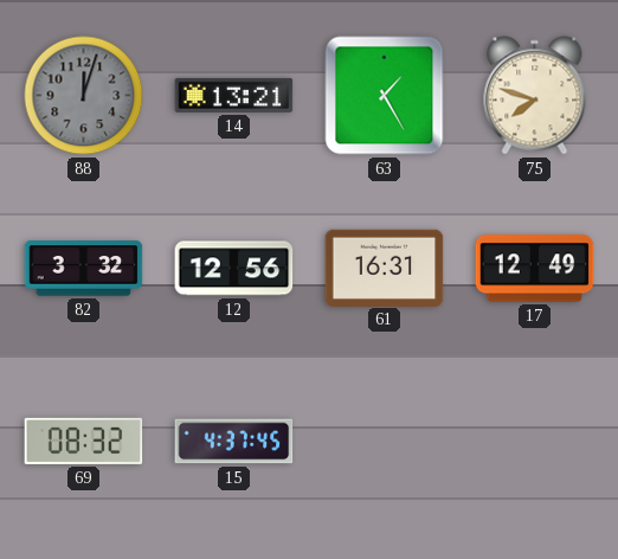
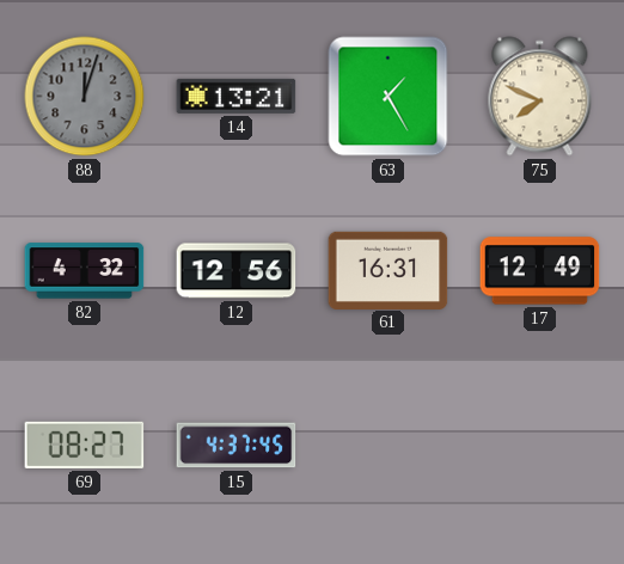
75: 7:48 -> 7:49
82: 3:32 -> 4:32
69: 08:32 -> 08:27
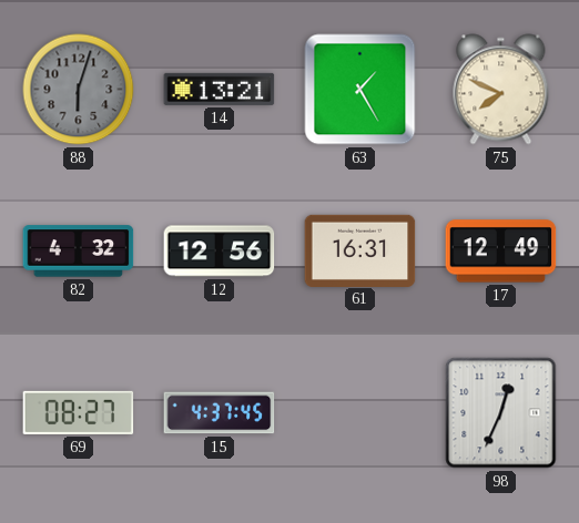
88: 12:03 -> 6:03
98: none -> 12:34
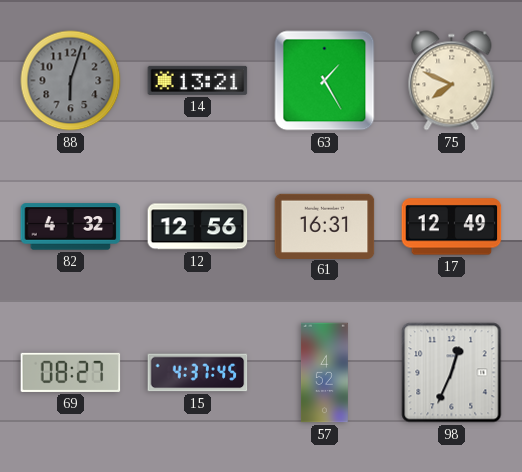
57: none -> 4:52
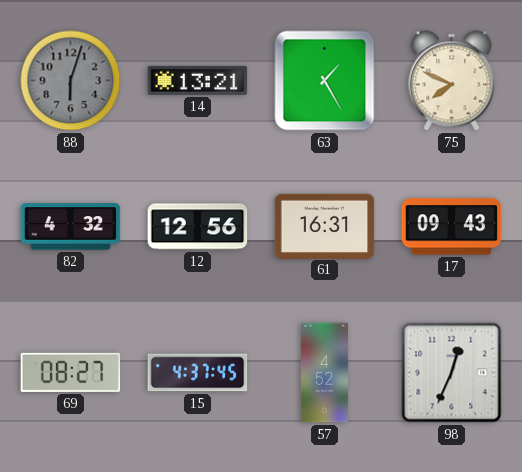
17: 12:49 -> 09:43
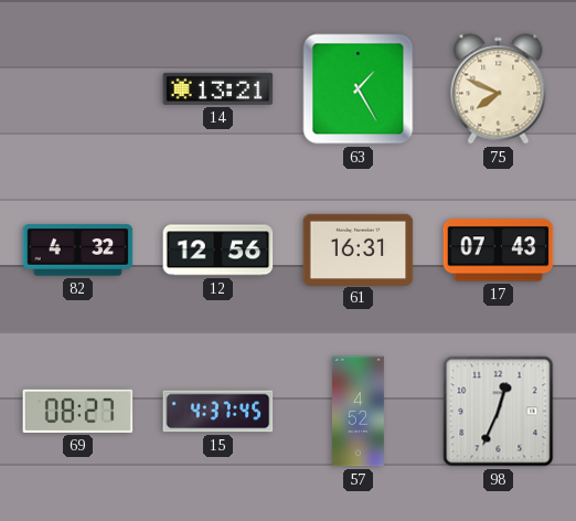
88: 6:03 -> none
17: 09:43 -> 07:43
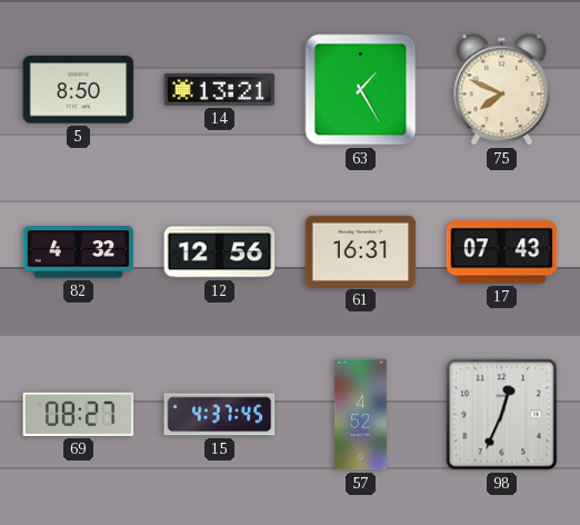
5: none -> 8:50
